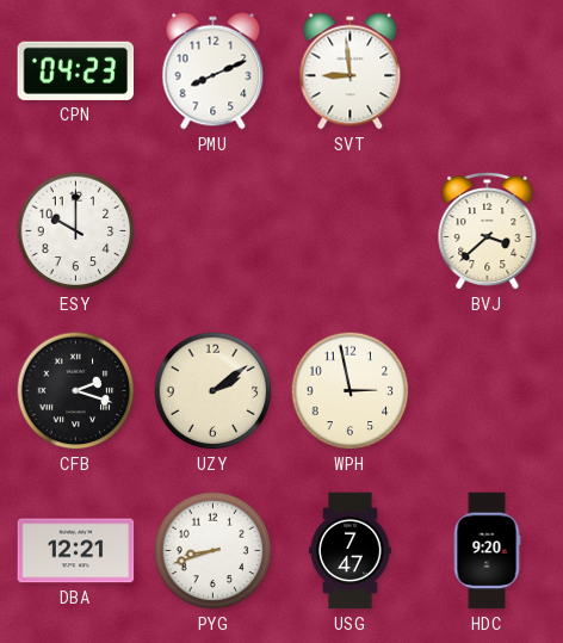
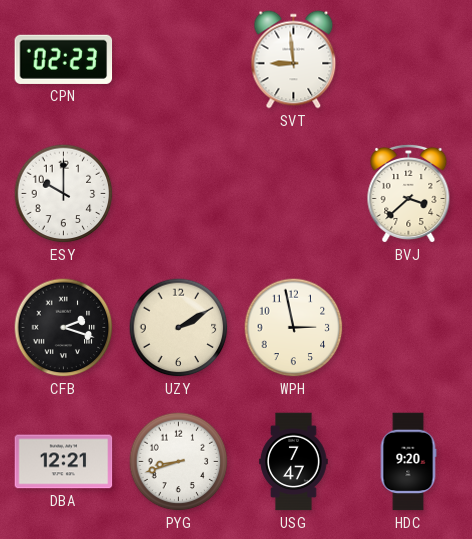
CPN: 04:23 -> 02:23
PMU: 8:11 -> none
UZY: 2:09 -> 2:10
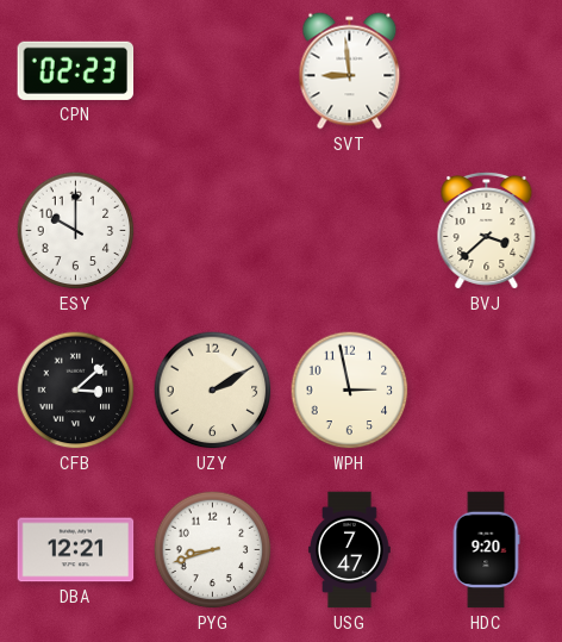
CFB: 2:18 -> 3:08
